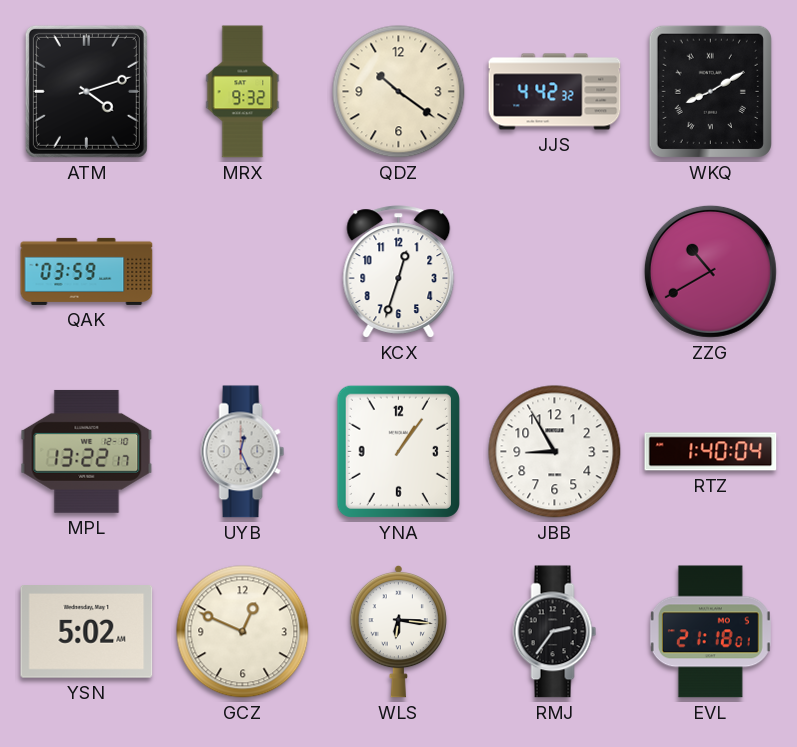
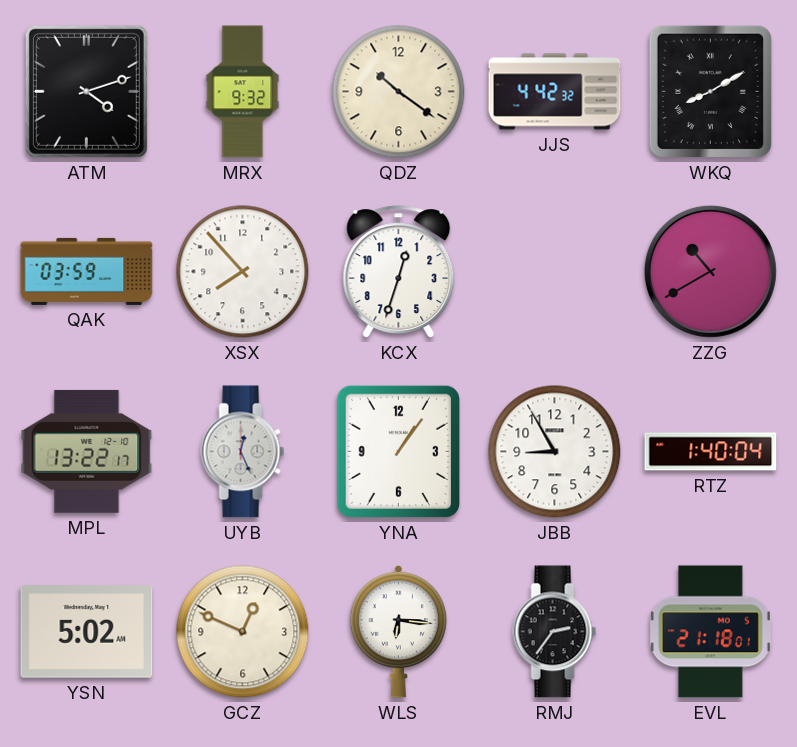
XSX: none -> 7:53
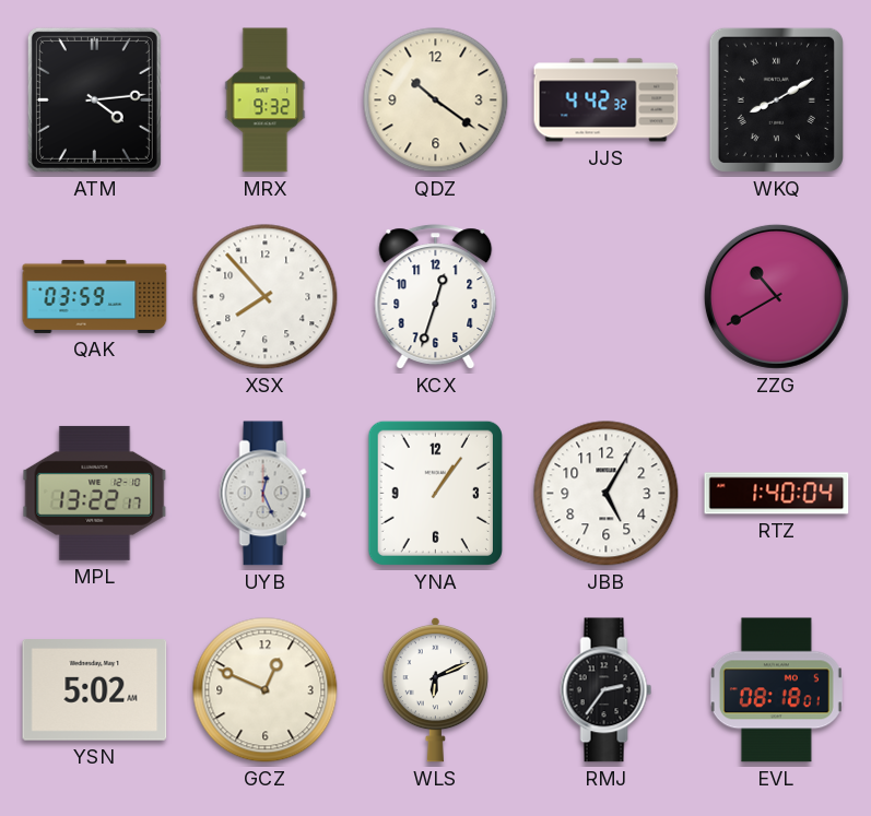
ATM: 4:12 -> 4:14
JBB: 8:55 -> 5:05
WLS: 6:16 -> 6:11
EVL: 21:18 -> 08:18
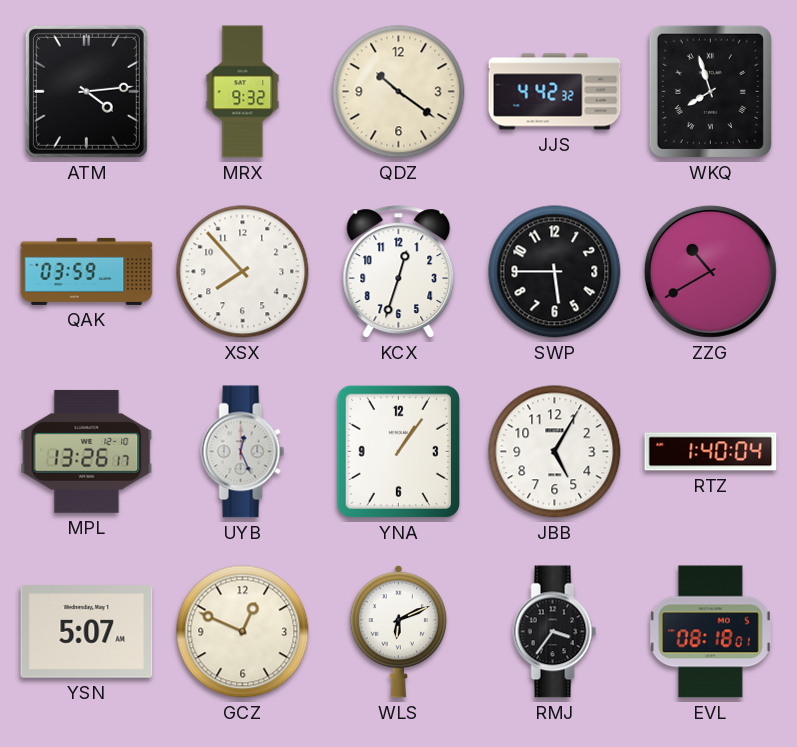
WKQ: 8:10 -> 7:57
SWP: none -> 5:45
MPL: 13:22 -> 13:26
YSN: 5:02 -> 5:07
RMJ: 2:36 -> 3:36
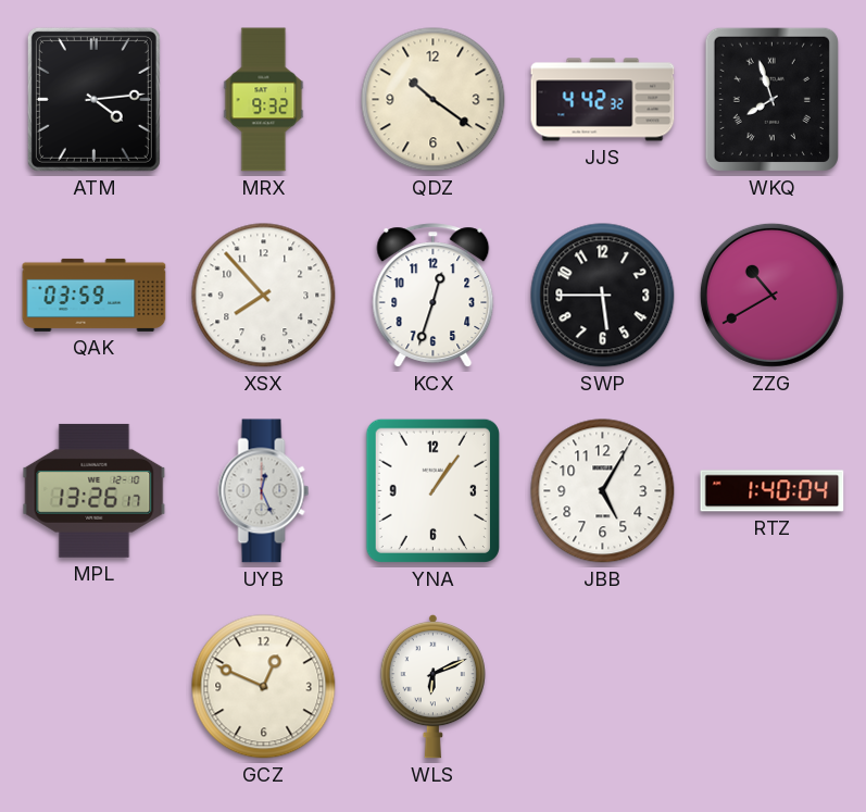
YSN: 5:07 -> none
RMJ: 3:36 -> none
EVL: 08:18 -> none
